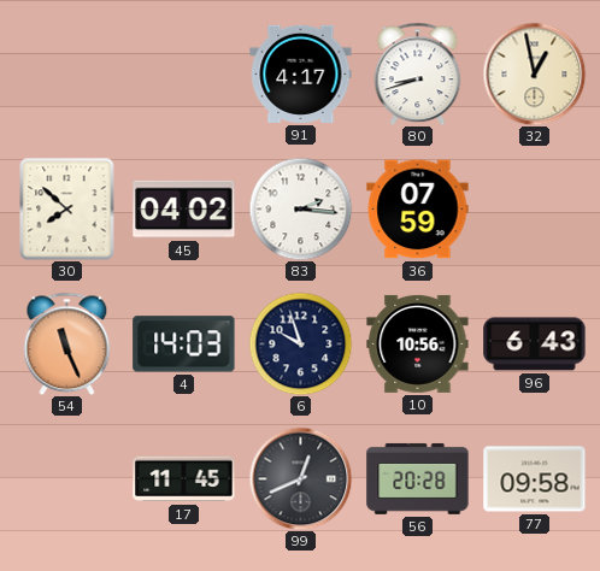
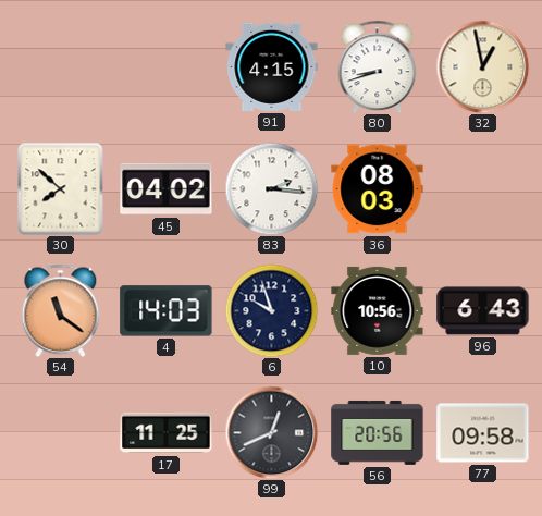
91: 4:17 -> 4:15
36: 07:59 -> 08:03
54: 11:26 -> 11:21
17: 11:45 -> 11:25
56: 20:28 -> 20:56
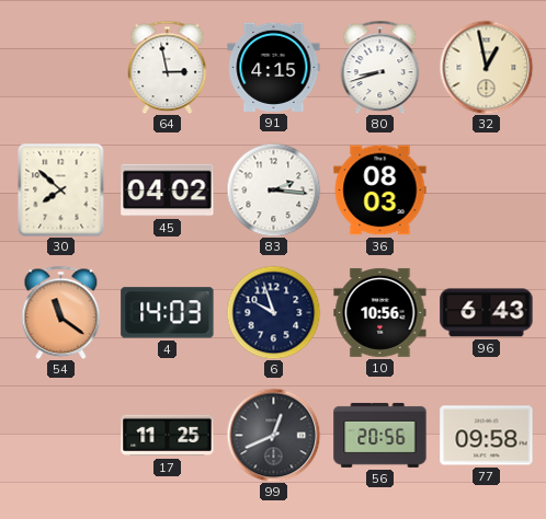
64: none -> 2:58
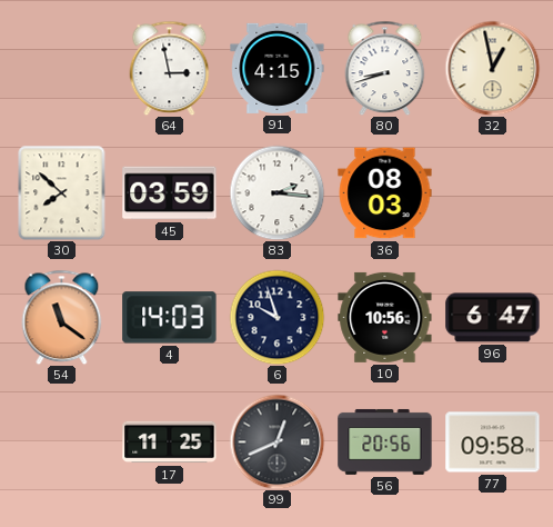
45: 04:02 -> 03:59
96: 6:43 -> 6:47
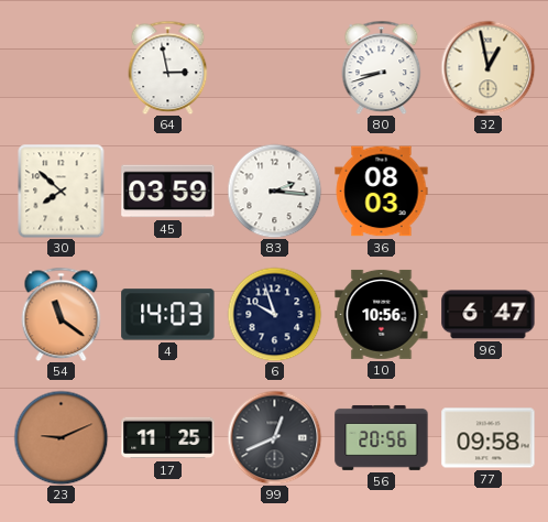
91: 4:15 -> none
23: none -> 9:11
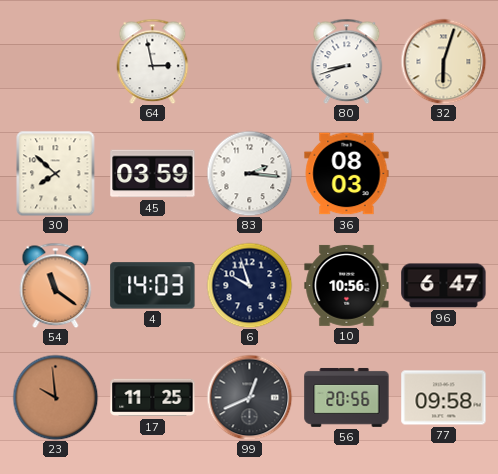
32: 12:58 -> 6:03
23: 9:11 -> 9:59
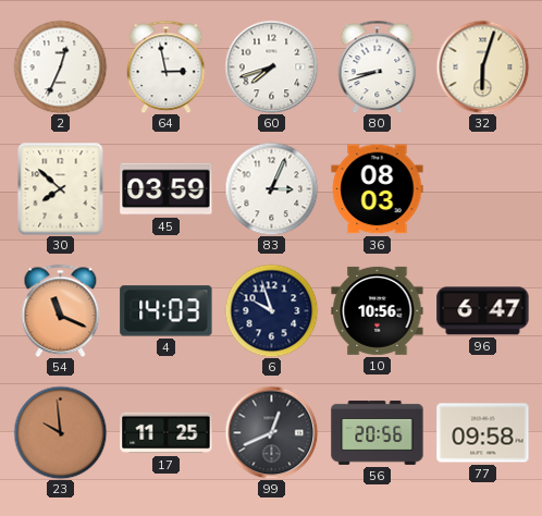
2: none -> 12:34
60: none -> 7:42
83: 2:16 -> 3:04
54: 11:21 -> 11:19
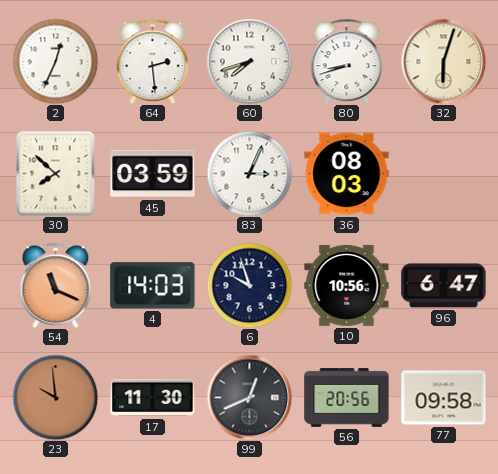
64: 2:58 -> 2:29
17: 11:25 -> 11:30
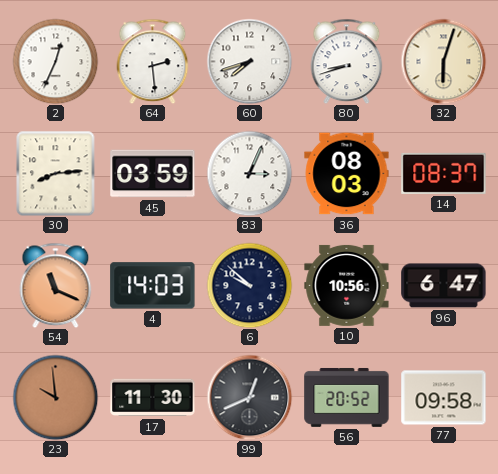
30: 7:52 -> 8:14
14: none -> 08:37
6: 9:57 -> 9:52
56: 20:56 -> 20:52
